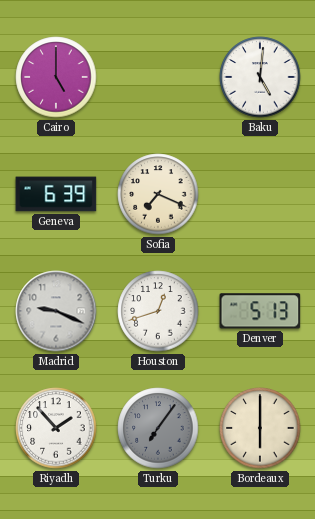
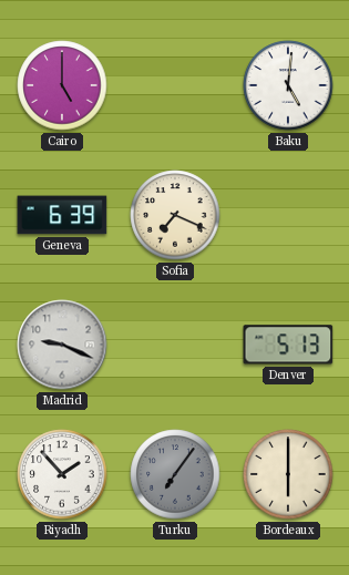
Houston: 12:42 -> none
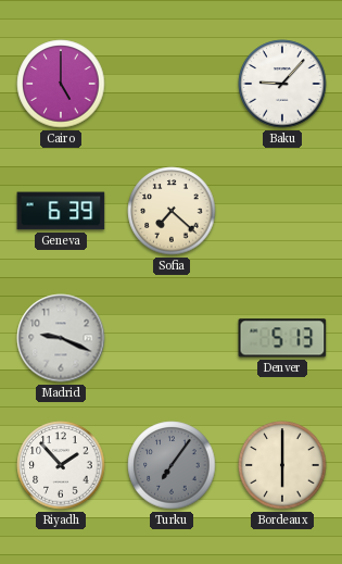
Baku: 5:01 -> 9:07
Sofia: 7:19 -> 7:22
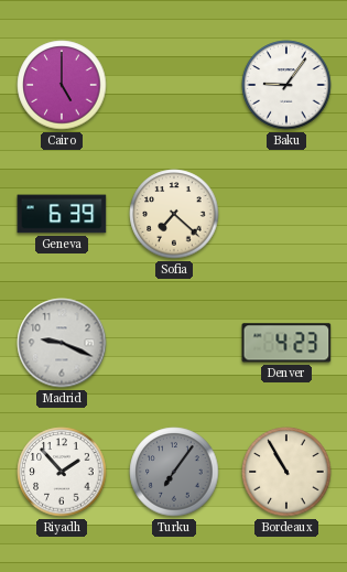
Baku: 9:07 -> 9:06
Denver: 5:13 -> 4:23
Bordeaux: 6:00 -> 10:55
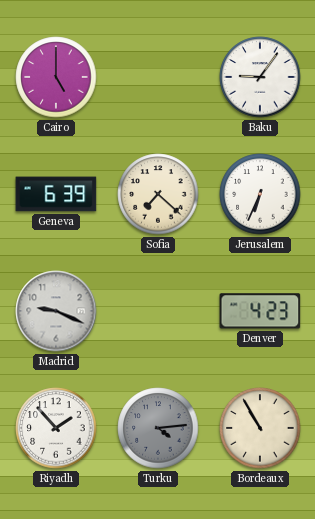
Jerusalem: none -> 6:34
Turku: 7:06 -> 4:14
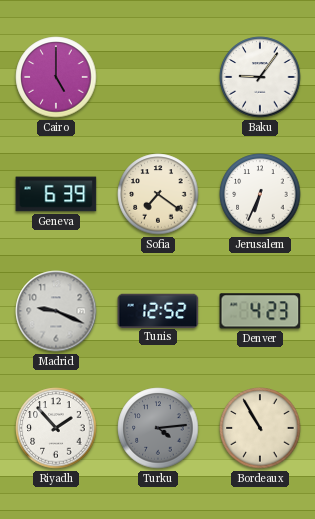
Sofia: 7:22 -> 7:21
Tunis: none -> 12:52
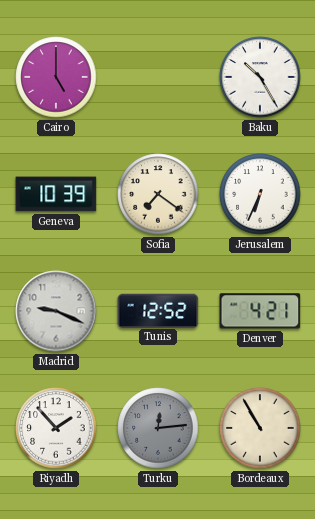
Baku: 9:06 -> 10:25
Geneva: 6:39 -> 10:39
Denver: 4:23 -> 4:21
Turku: 4:14 -> 12:14
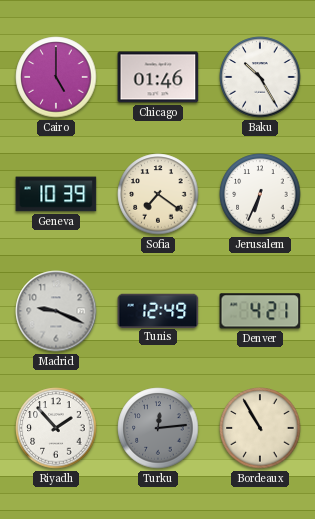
Chicago: none -> 01:46
Tunis: 12:52 -> 12:49
